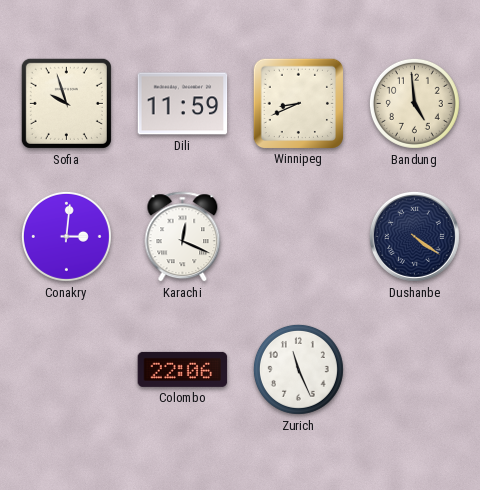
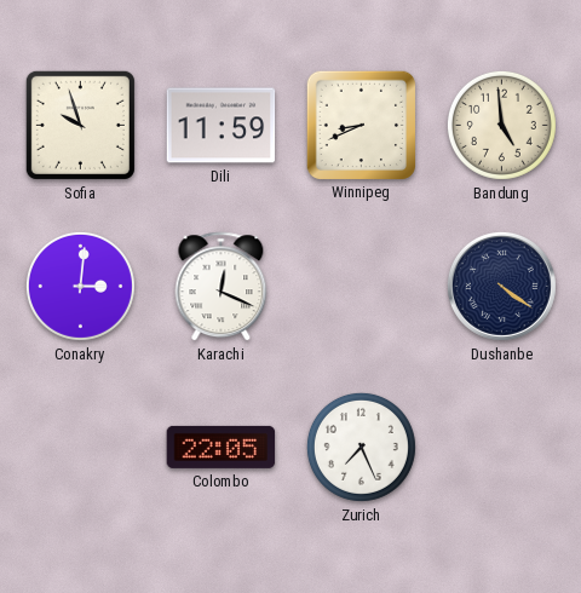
Colombo: 22:06 -> 22:05
Zurich: 11:26 -> 7:26
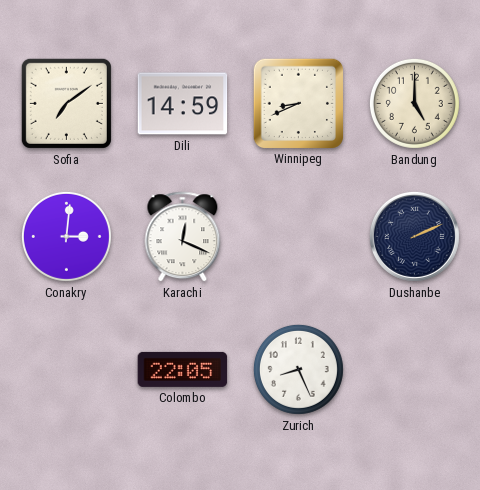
Sofia: 9:57 -> 7:09
Dili: 11:59 -> 14:59
Bandung: 4:59 -> 5:00
Dushanbe: 4:21 -> 2:11
Zurich: 7:26 -> 8:26
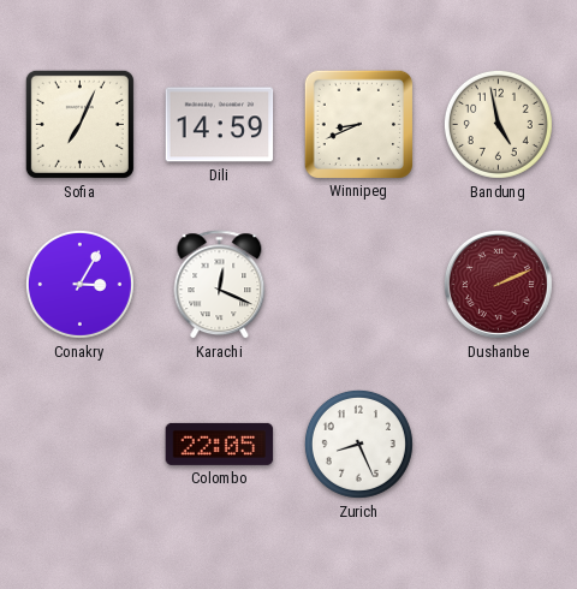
Sofia: 7:09 -> 7:04
Bandung: 5:00 -> 4:58
Conakry: 3:01 -> 3:05
Dushanbe dial: navy -> burgundy
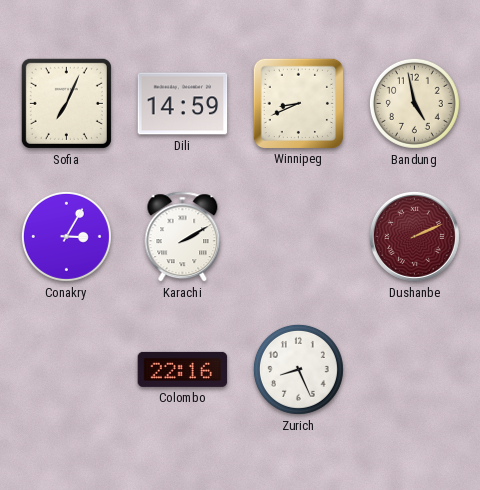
Karachi: 12:19 -> 2:10
Colombo: 22:05 -> 22:16
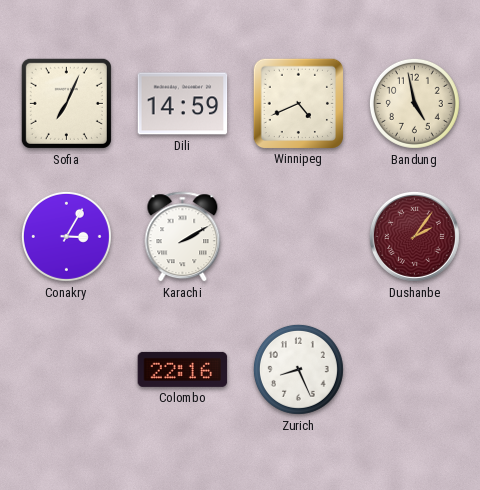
Winnipeg: 8:41 -> 4:41
Dushanbe: 2:11 -> 2:06
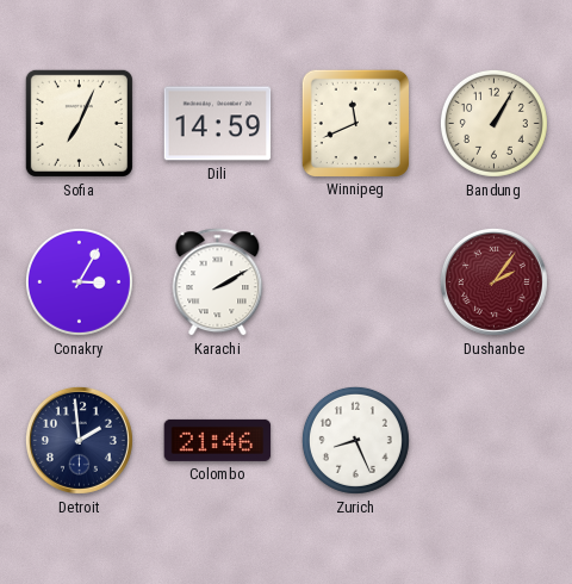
Winnipeg: 4:41 -> 11:41
Bandung: 4:58 -> 1:05
Detroit: none -> 1:59
Colombo: 22:16 -> 21:46
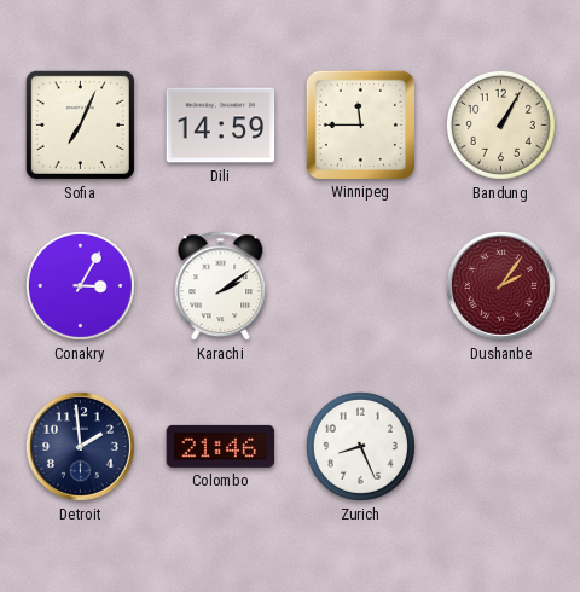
Winnipeg: 11:41 -> 11:45
Karachi: 2:10 -> 2:09
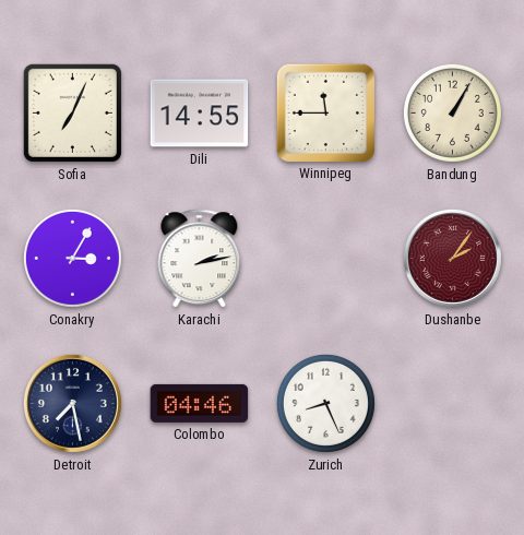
Dili: 14:59 -> 14:55
Karachi: 2:09 -> 2:13
Detroit: 1:59 -> 7:28
Colombo: 21:46 -> 04:46
